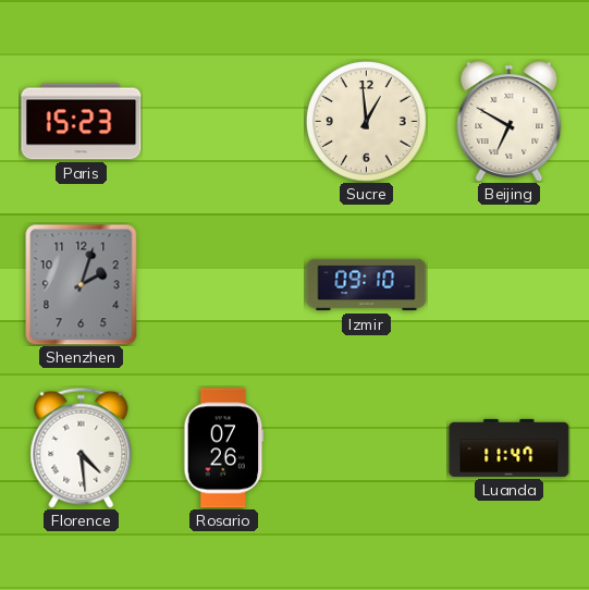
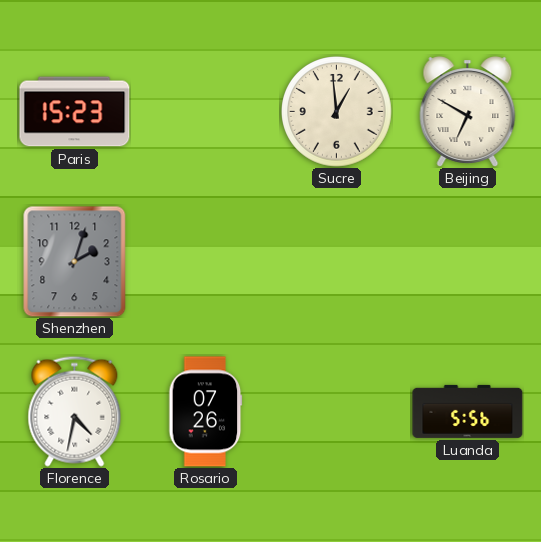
Izmir: 09:10 -> none
Florence: 4:29 -> 4:32
Luanda: 11:47 -> 5:56
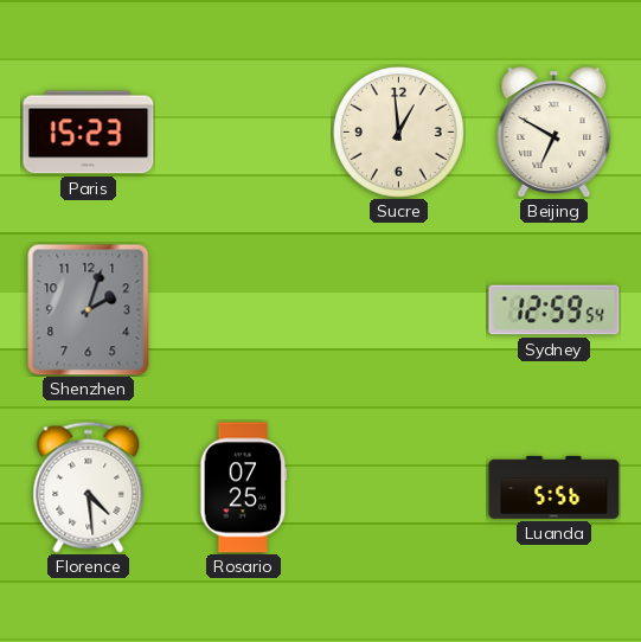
Sydney: none -> 12:59
Florence: 4:32 -> 4:29
Rosario: 07:26 -> 07:25
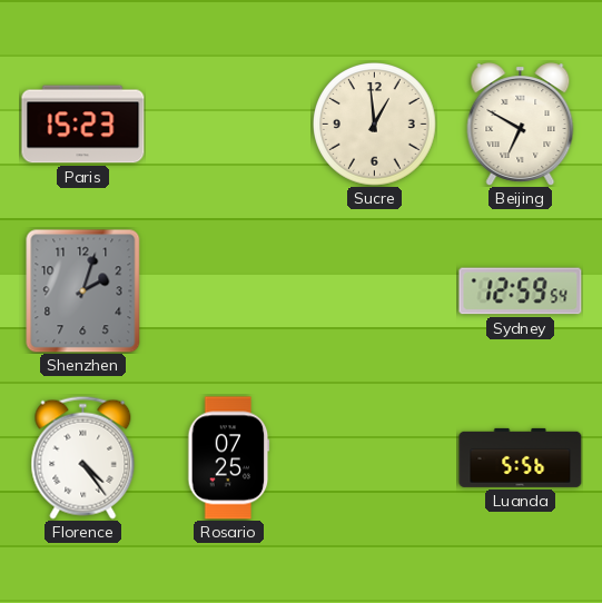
Florence: 4:29 -> 4:24
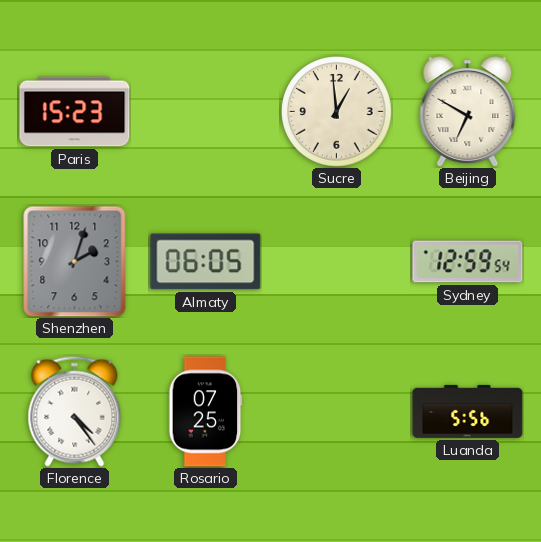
Almaty: none -> 06:05
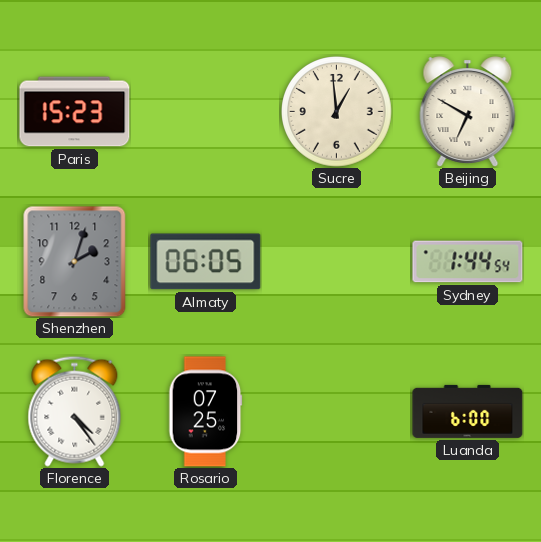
Sydney: 12:59 -> 1:44
Luanda: 5:56 -> 6:00
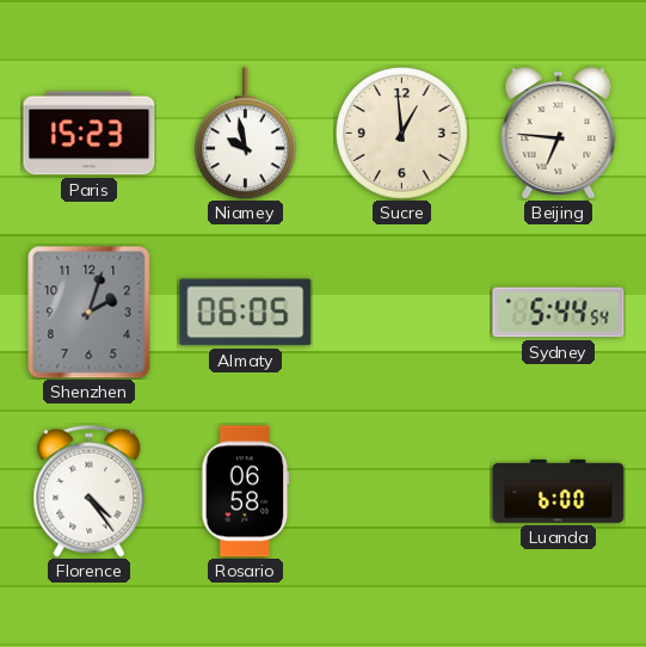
Niamey: none -> 9:58
Beijing: 6:50 -> 6:46
Sydney: 1:44 -> 5:44
Rosario: 07:25 -> 06:58
